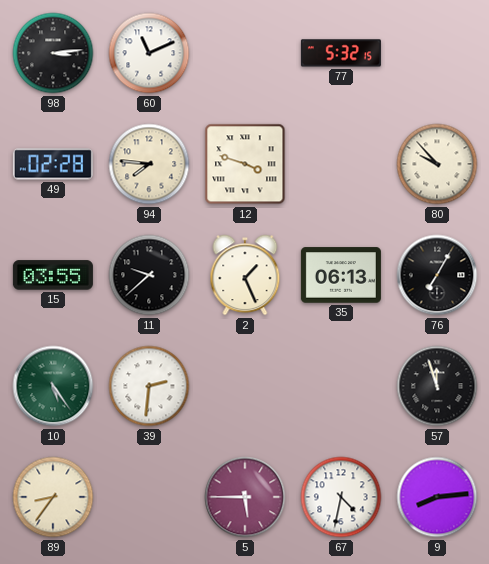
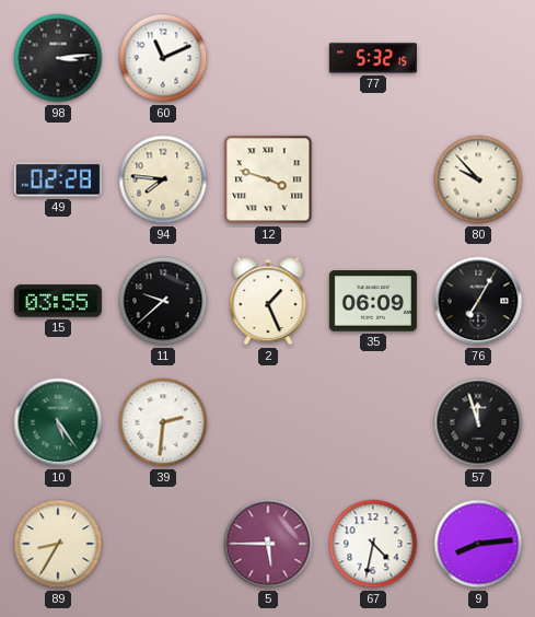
35: 06:13 -> 06:09
89: 8:36 -> 8:35
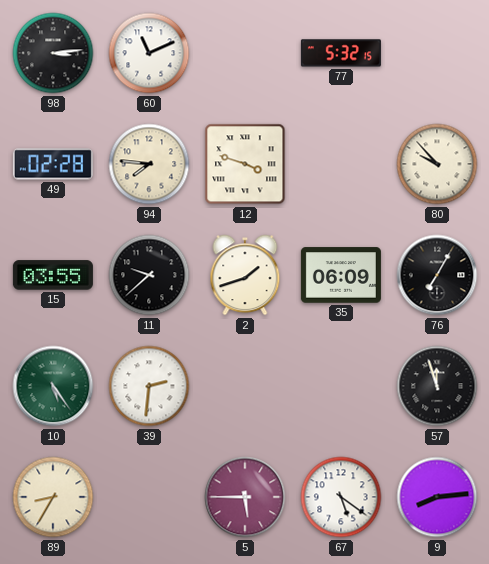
2: 1:26 -> 1:42
67: 4:32 -> 5:21
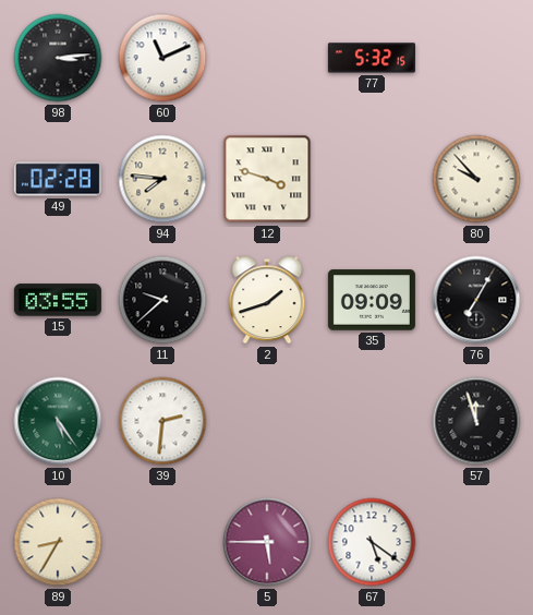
35: 06:09 -> 09:09
9: 8:14 -> none
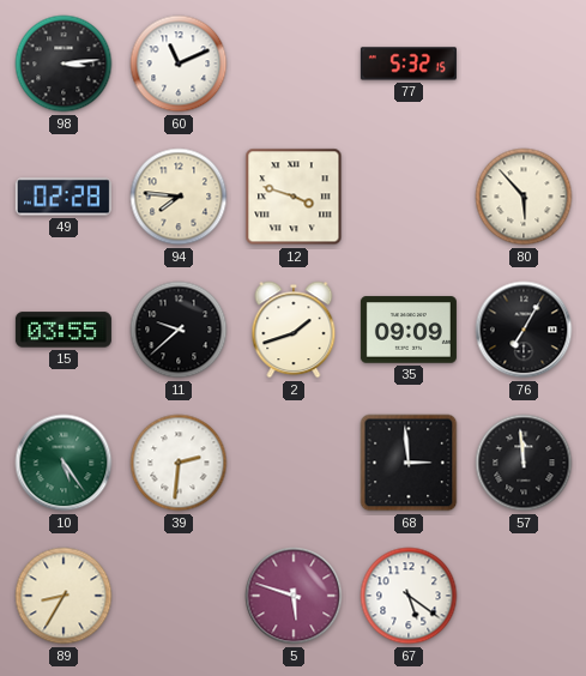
80: 9:53 -> 5:53
68: none -> 2:59
57: 11:57 -> 11:59
5: 5:45 -> 5:48
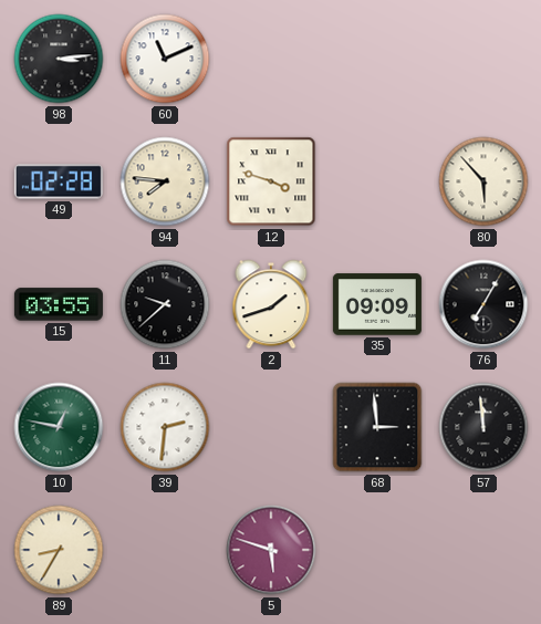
77: 5:32 -> none
10: 5:24 -> 12:47
67: 5:21 -> none
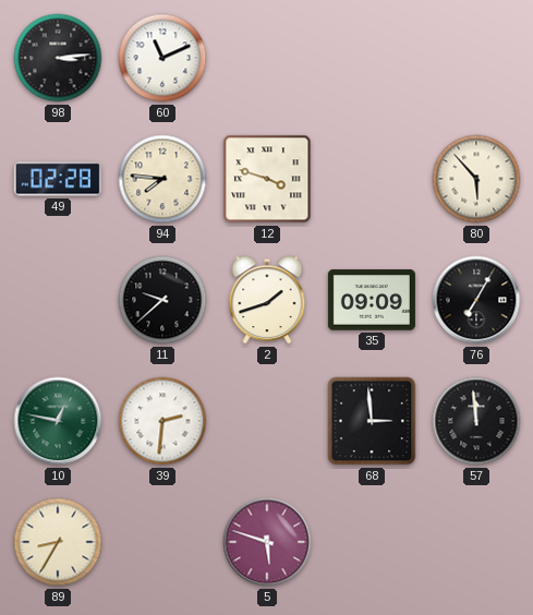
15: 03:55 -> none
